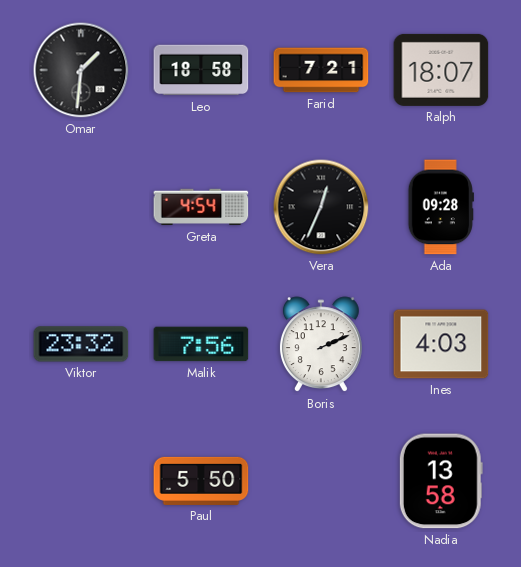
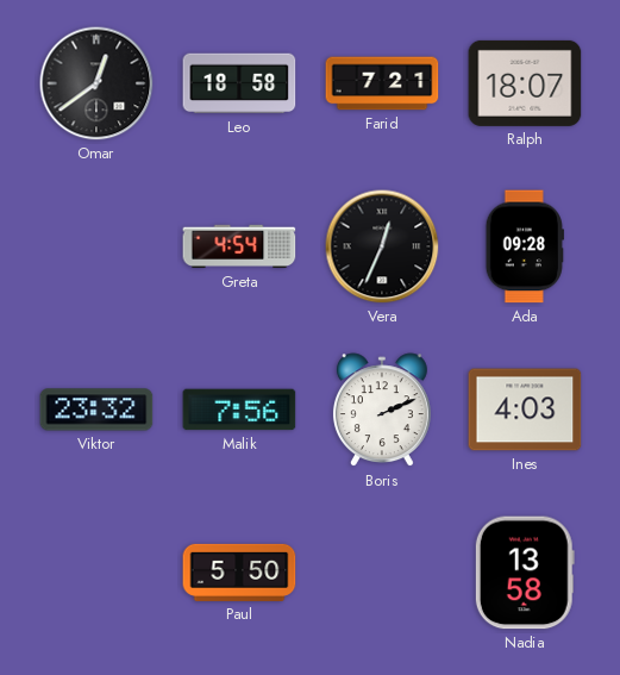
Omar: 1:31 -> 12:39
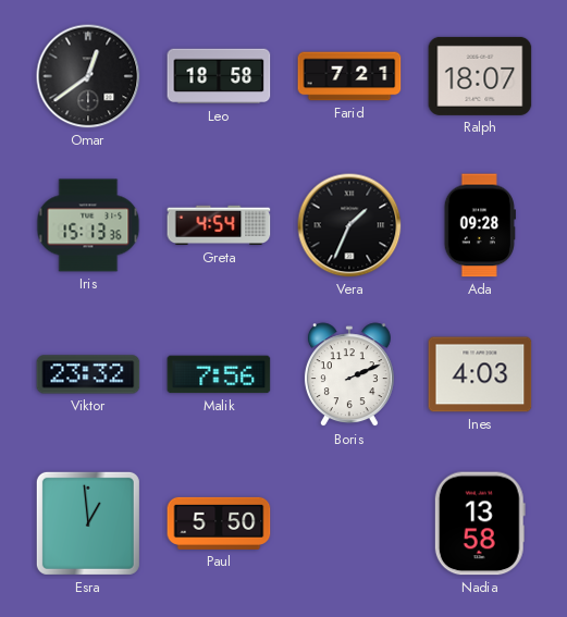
Iris: none -> 15:13
Vera: 12:34 -> 1:34
Esra: none -> 12:59
